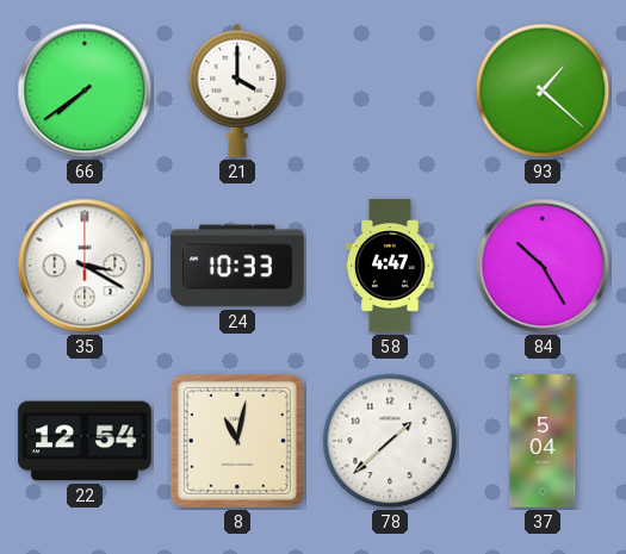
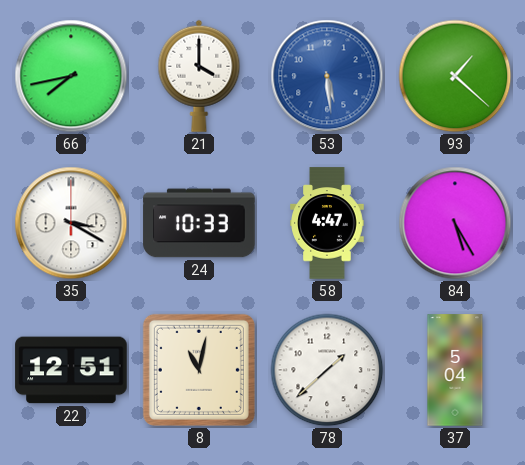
66: 7:39 -> 7:43
53: none -> 5:29
84: 10:25 -> 5:25
22: 12:54 -> 12:51
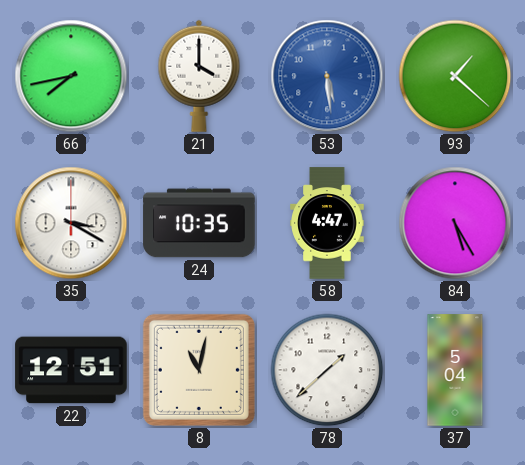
24: 10:33 -> 10:35
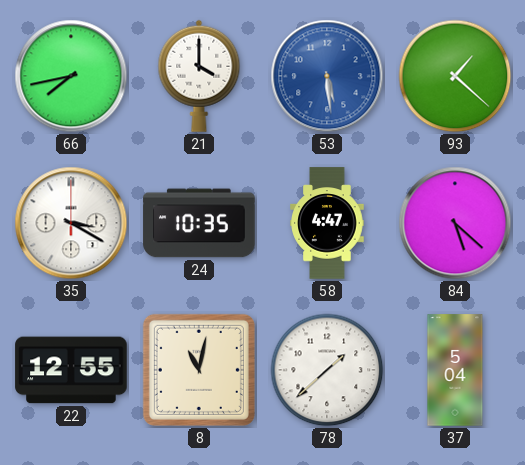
84: 5:25 -> 5:22
22: 12:51 -> 12:55
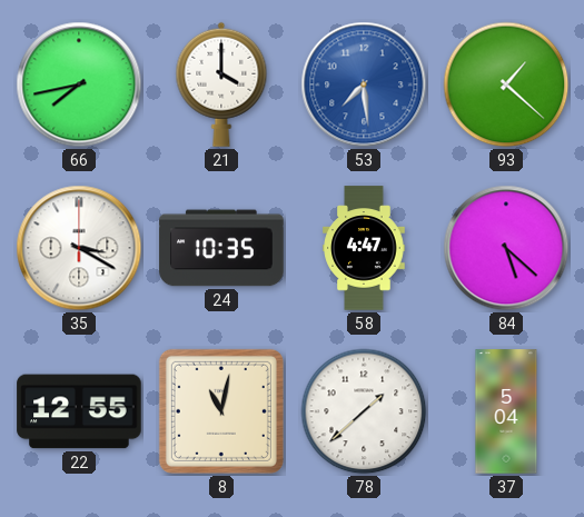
53: 5:29 -> 7:29
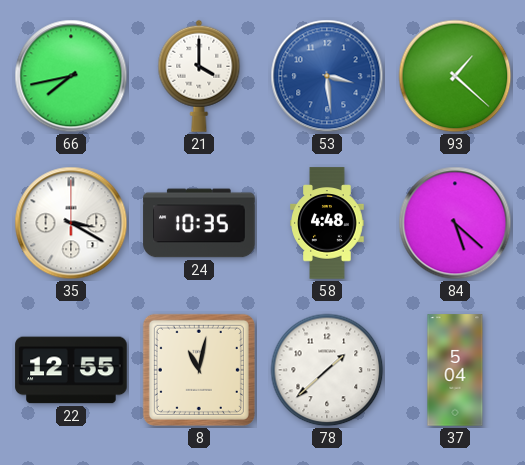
53: 7:29 -> 3:29
58: 4:47 -> 4:48
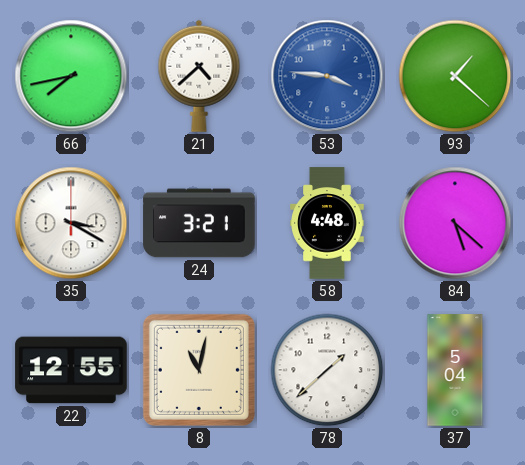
21: 4:00 -> 4:38
53: 3:29 -> 3:46
24: 10:35 -> 3:21
